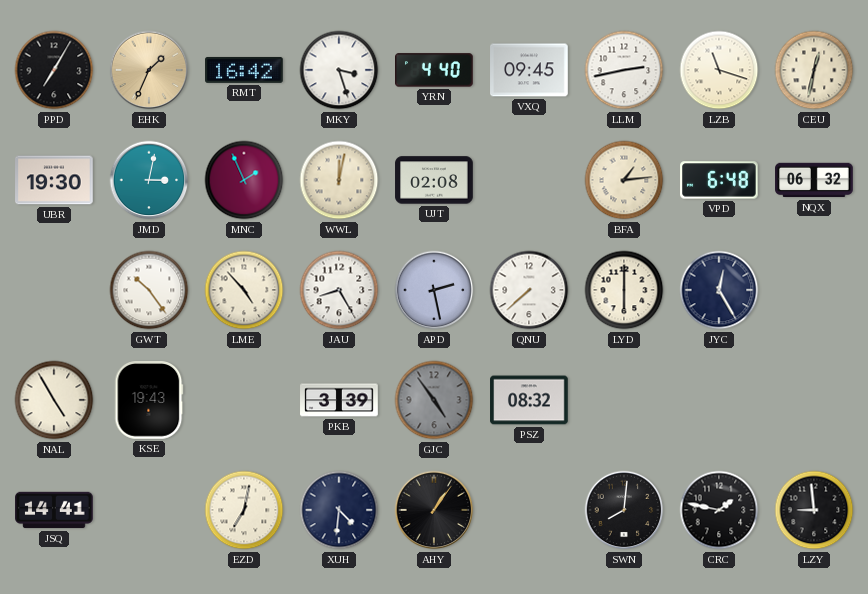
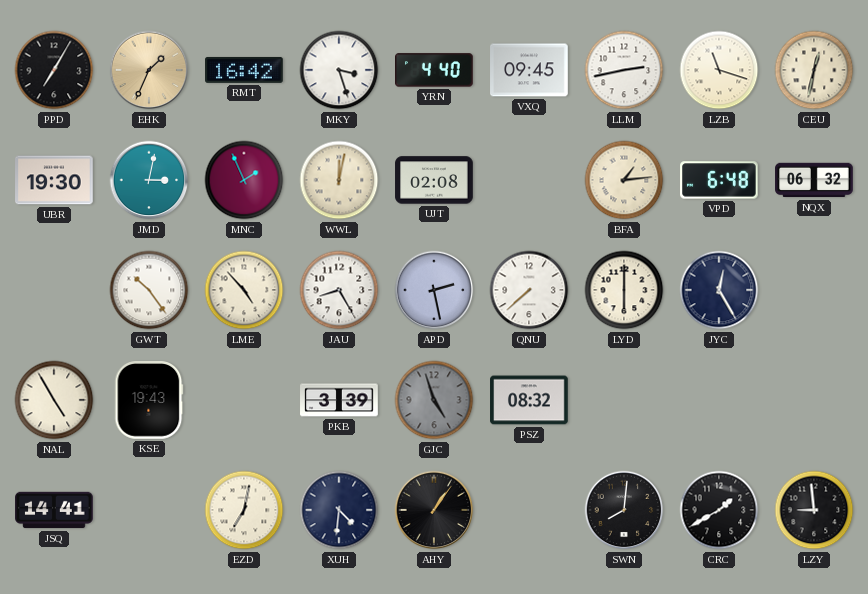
GJC: 4:54 -> 4:57
CRC: 1:47 -> 1:40
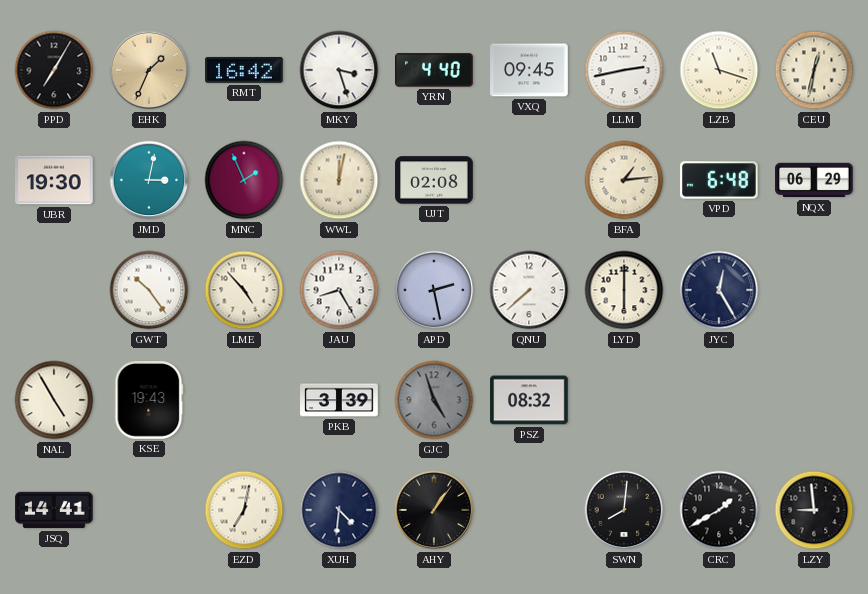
NQX: 06:32 -> 06:29
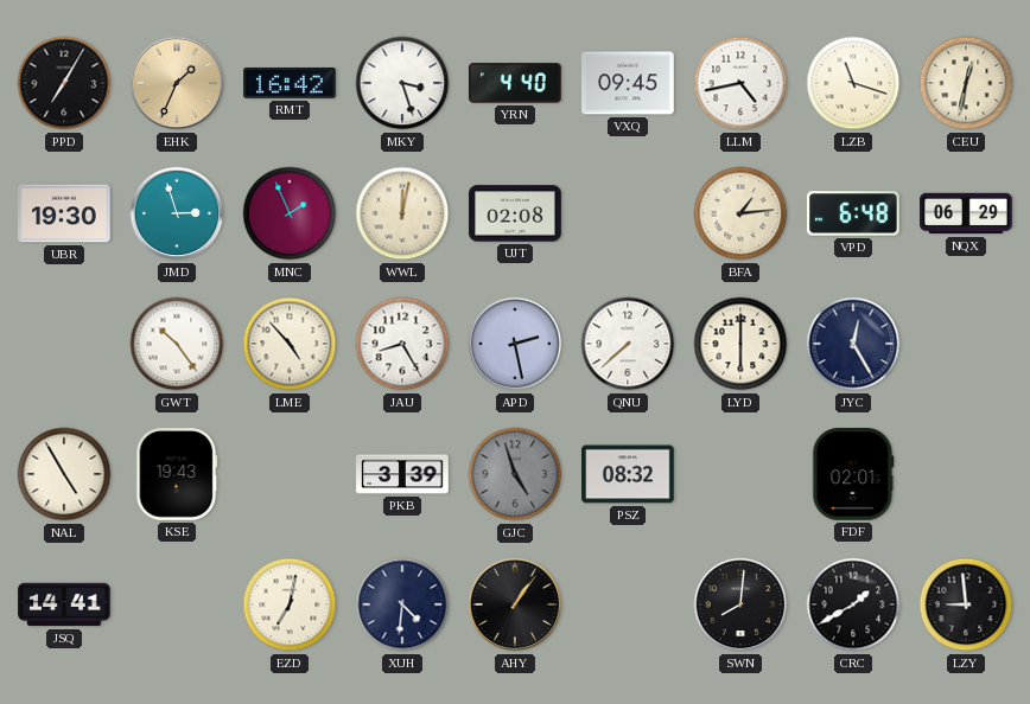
LLM: 2:43 -> 4:43
JMD: 3:02 -> 2:57
FDF: none -> 02:01
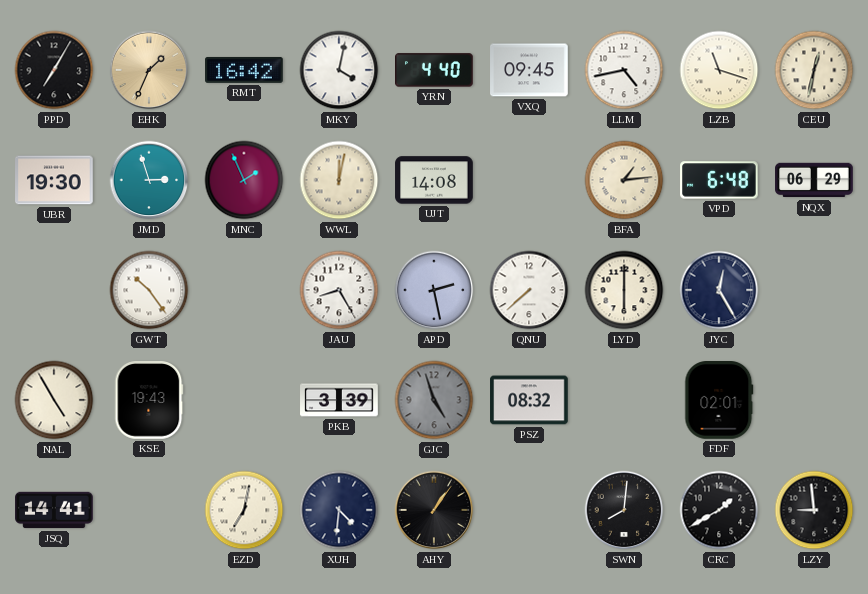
MKY: 3:27 -> 4:02
UJT: 02:08 -> 14:08
LME: 4:53 -> none
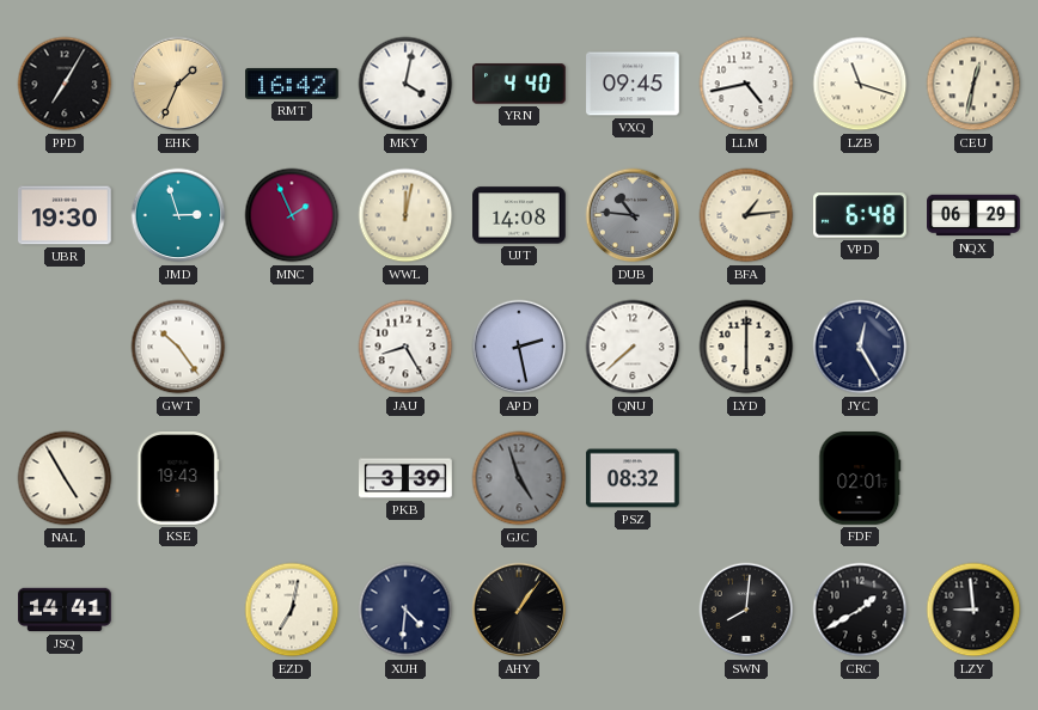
DUB: none -> 10:46
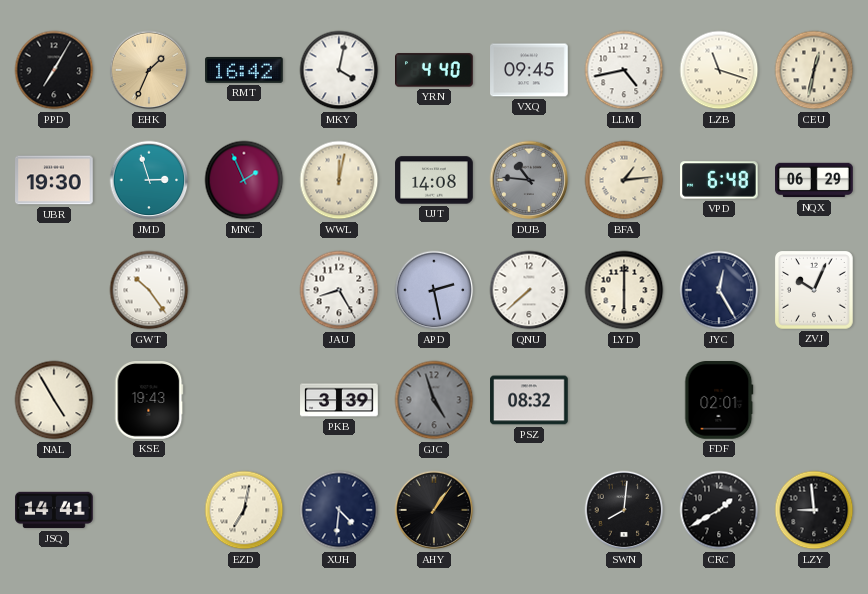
ZVJ: none -> 10:04
